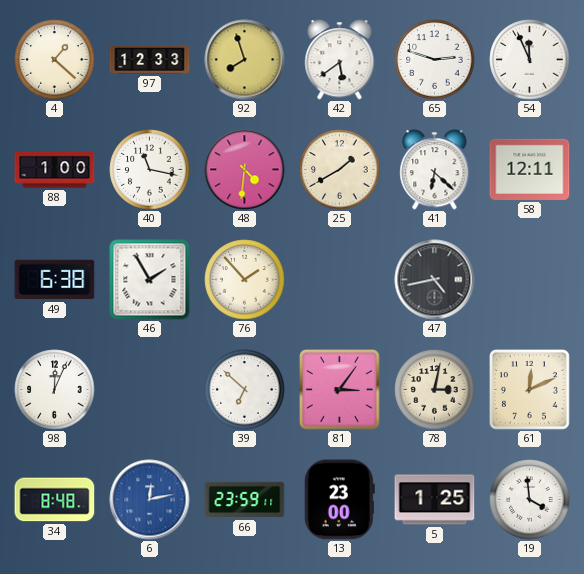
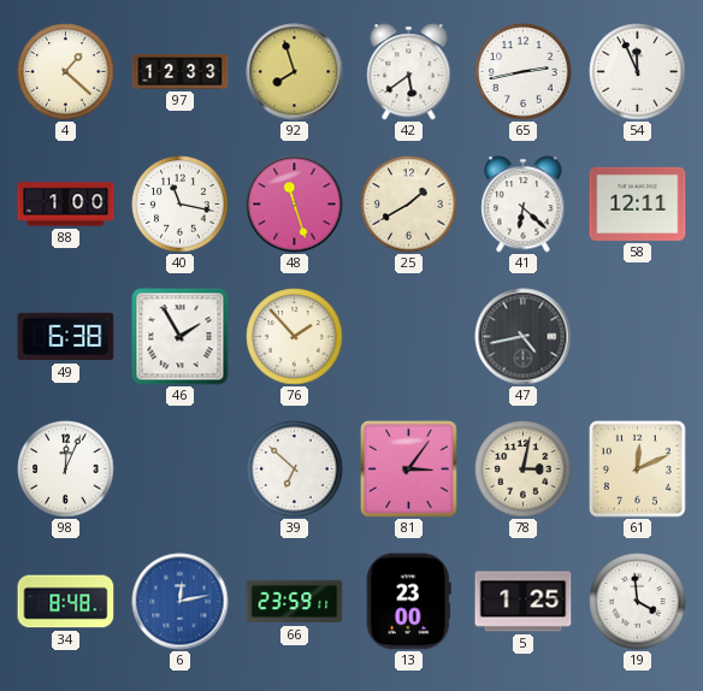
65: 2:48 -> 2:43
48: 4:31 -> 11:27
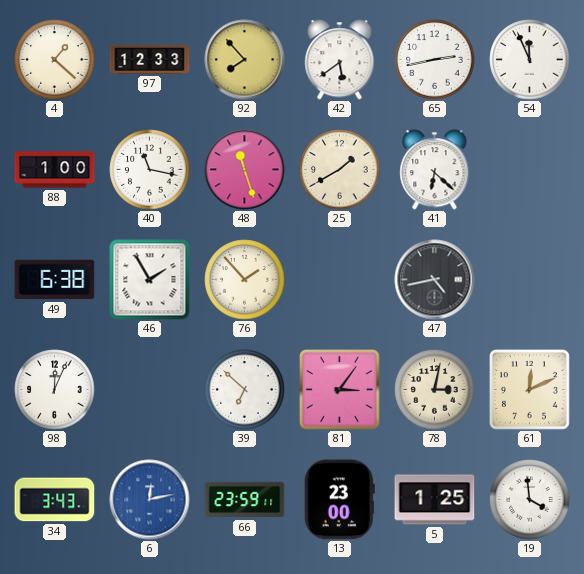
92: 7:57 -> 7:53
58: 12:11 -> none
34: 8:48 -> 3:43
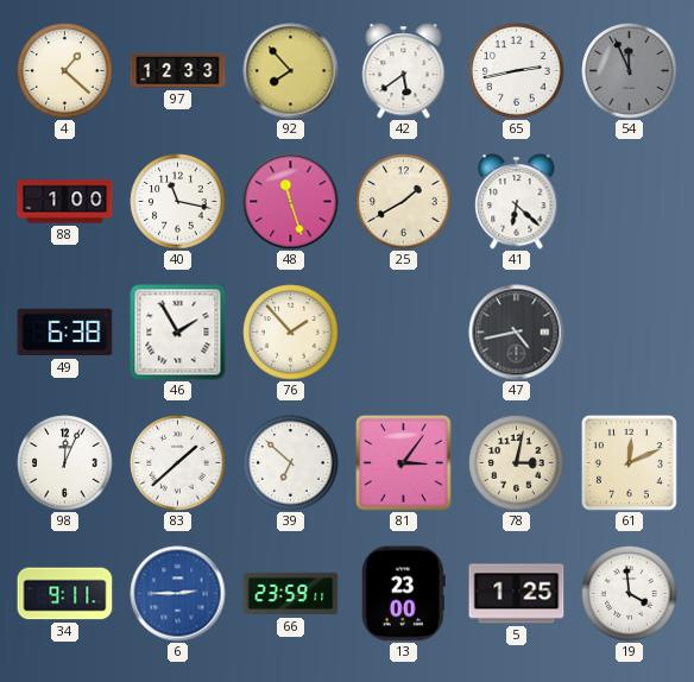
54 dial: white -> grey
83: none -> 1:38
34: 3:43 -> 9:11
6: 12:13 -> 2:45
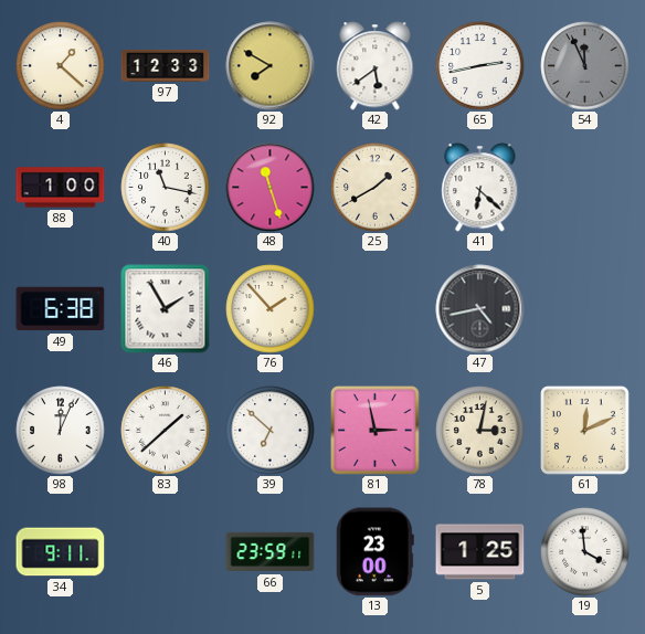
92: 7:53 -> 7:50
81: 3:06 -> 2:58
6: 2:45 -> none
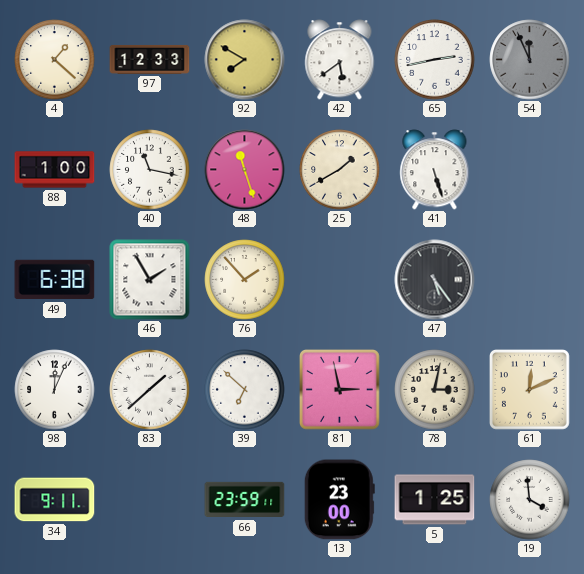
41: 6:22 -> 5:27
47: 4:43 -> 5:24
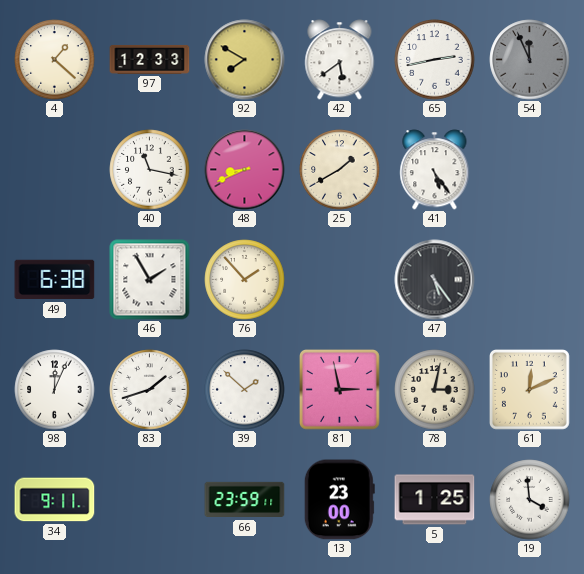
88: 1:00 -> none
48: 11:27 -> 8:41
41: 5:27 -> 5:24
83: 1:38 -> 1:42
39: 6:52 -> 1:52
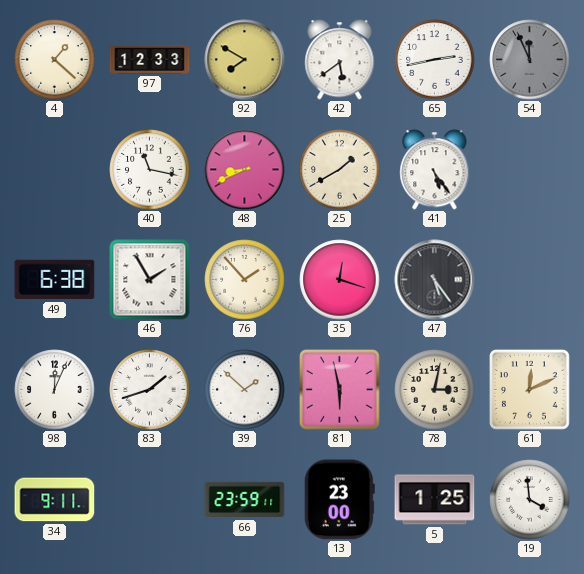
35: none -> 12:18
81: 2:58 -> 5:58
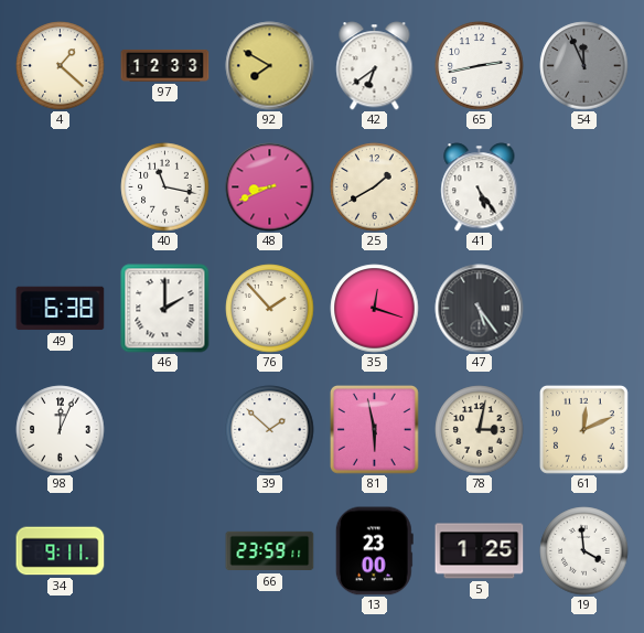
42: 5:39 -> 6:39
46: 1:55 -> 2:00
83: 1:42 -> none
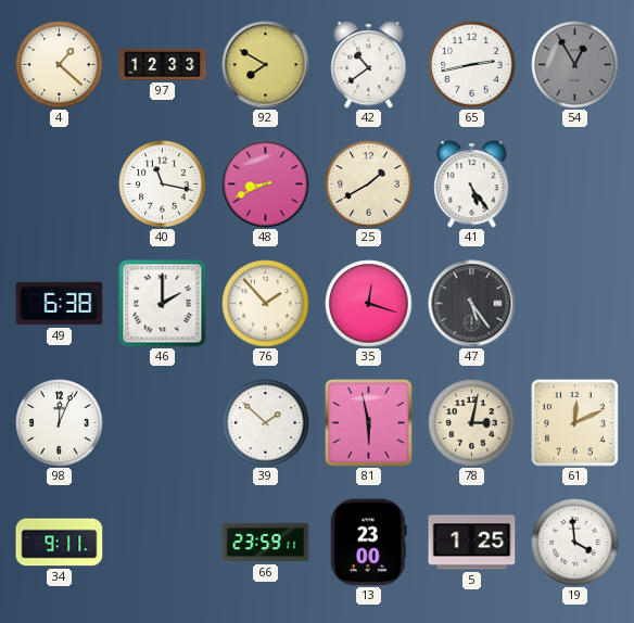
42: 6:39 -> 10:39
54: 11:56 -> 12:55
